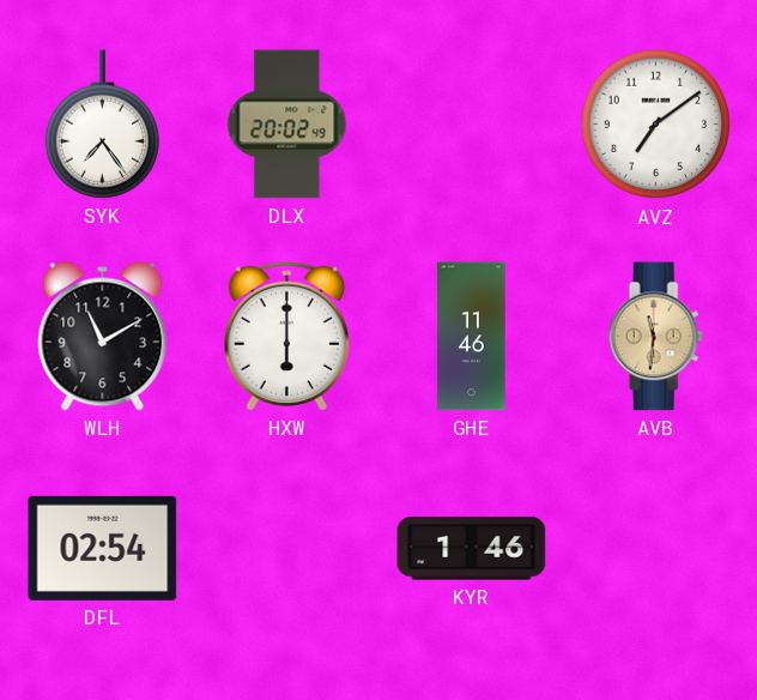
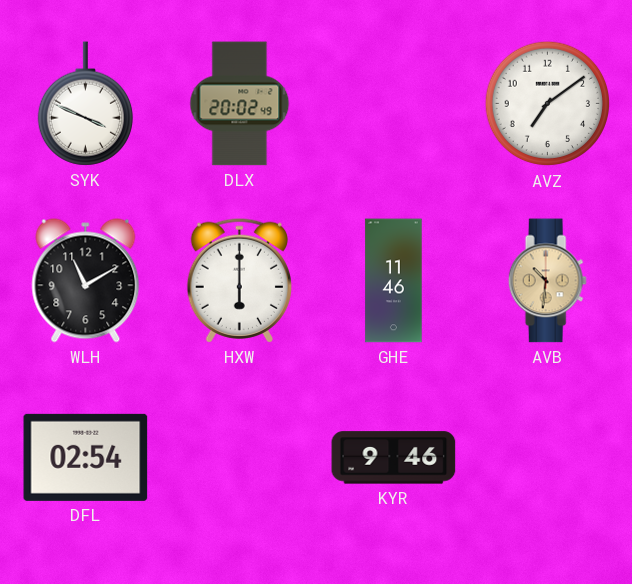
SYK: 7:24 -> 3:49
AVB: 11:31 -> 10:31
KYR: 1:46 -> 9:46
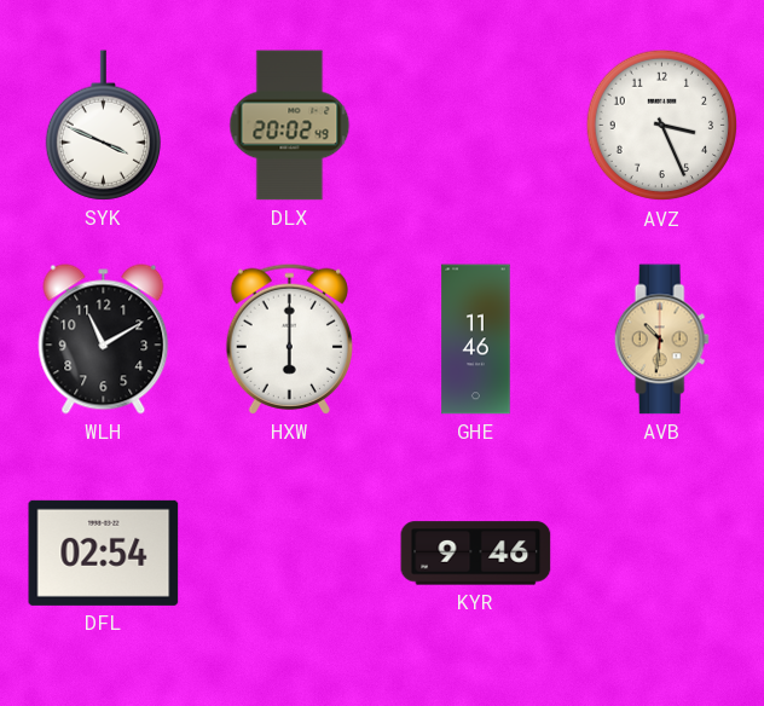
AVZ: 7:09 -> 3:26
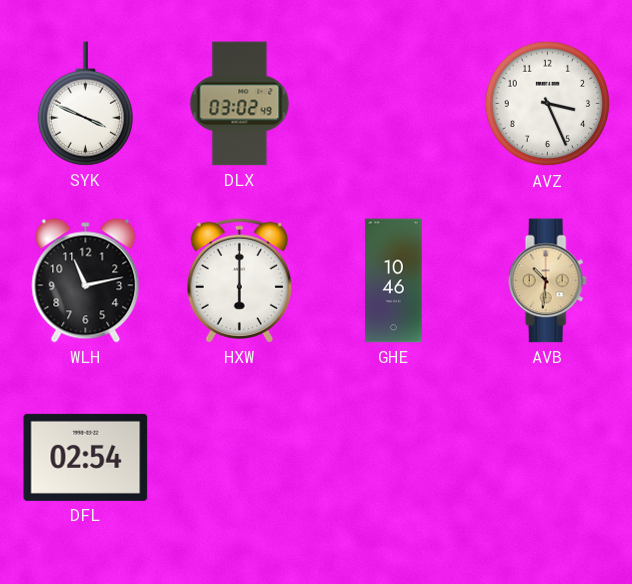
DLX: 20:02 -> 03:02
WLH: 11:10 -> 11:13
GHE: 11:46 -> 10:46
KYR: 9:46 -> none
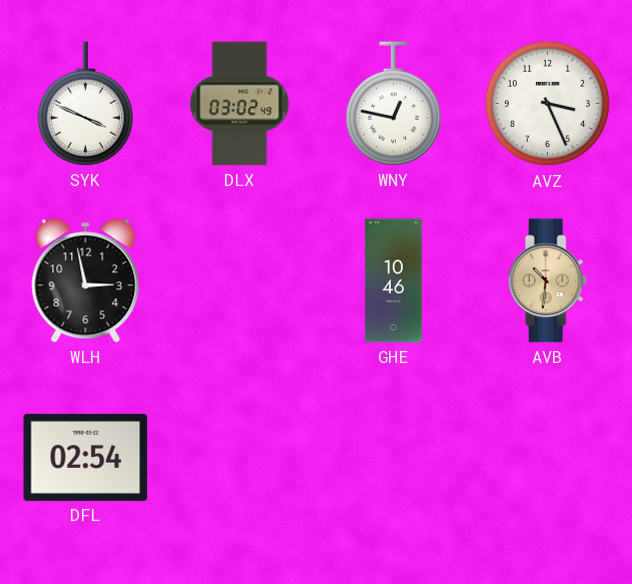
WNY: none -> 12:47
WLH: 11:13 -> 2:58
HXW: 6:00 -> none
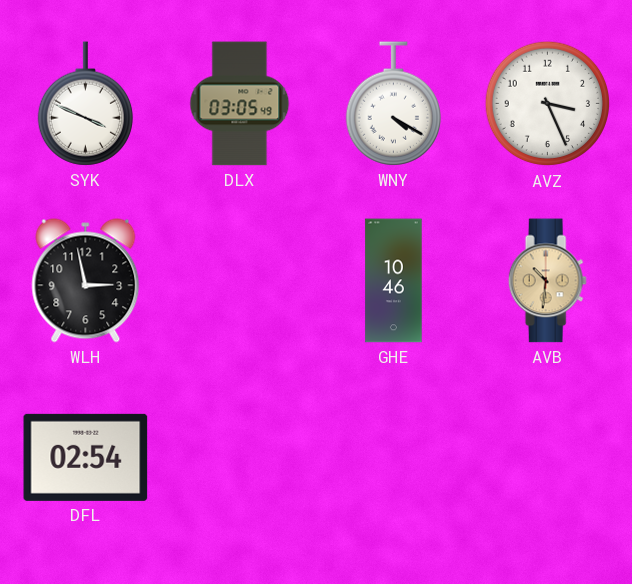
DLX: 03:02 -> 03:05
WNY: 12:47 -> 4:20
